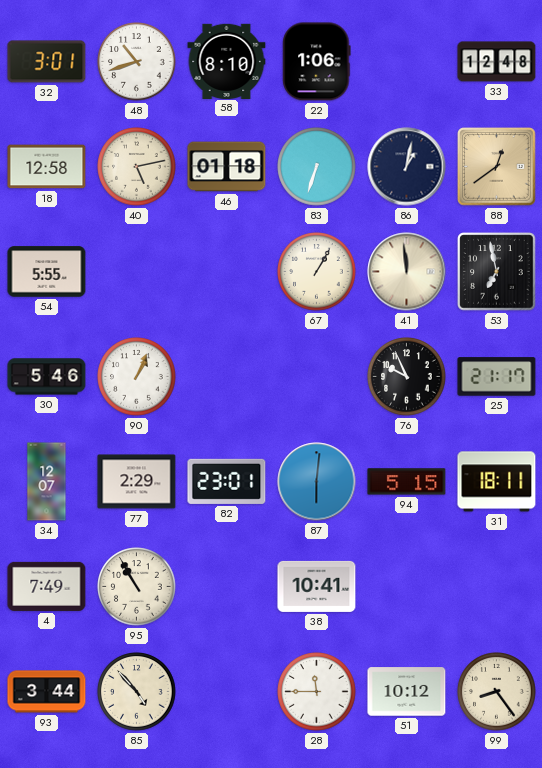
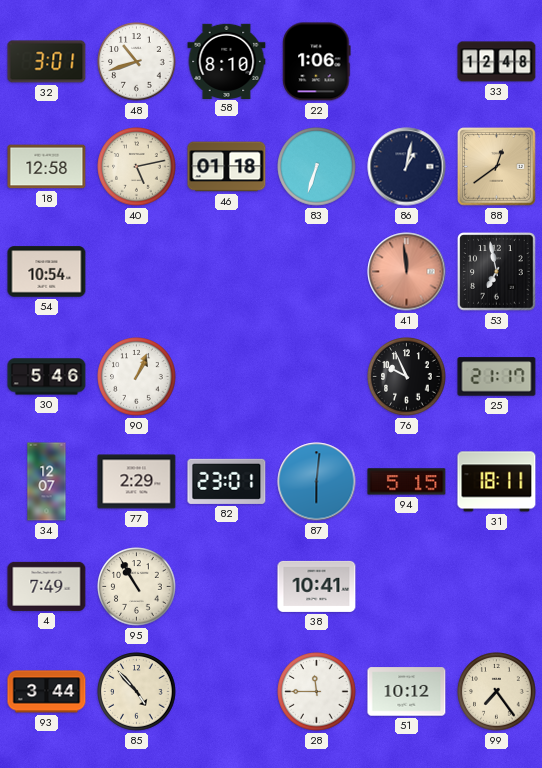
54: 5:55 -> 10:54
67: 1:05 -> none
41 dial: cream -> salmon
99: 8:24 -> 7:24
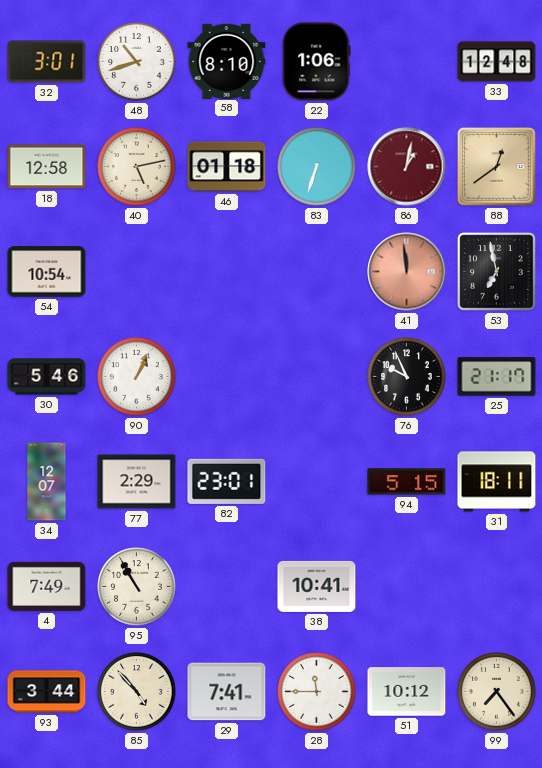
86 dial: navy -> burgundy
87: 6:01 -> none
29: none -> 7:41
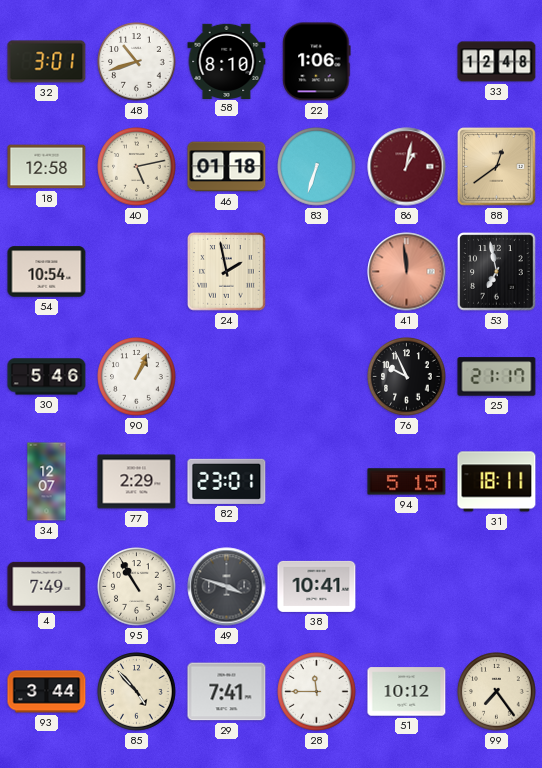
24: none -> 1:58
49: none -> 3:48
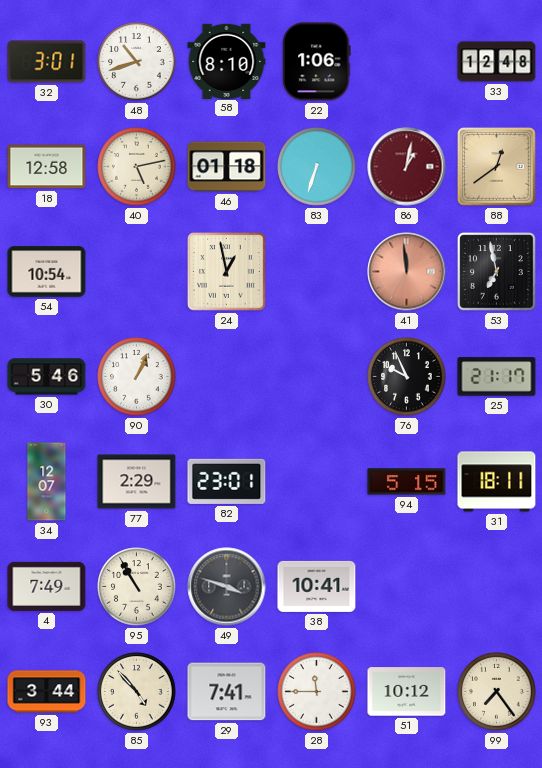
24: 1:58 -> 12:58
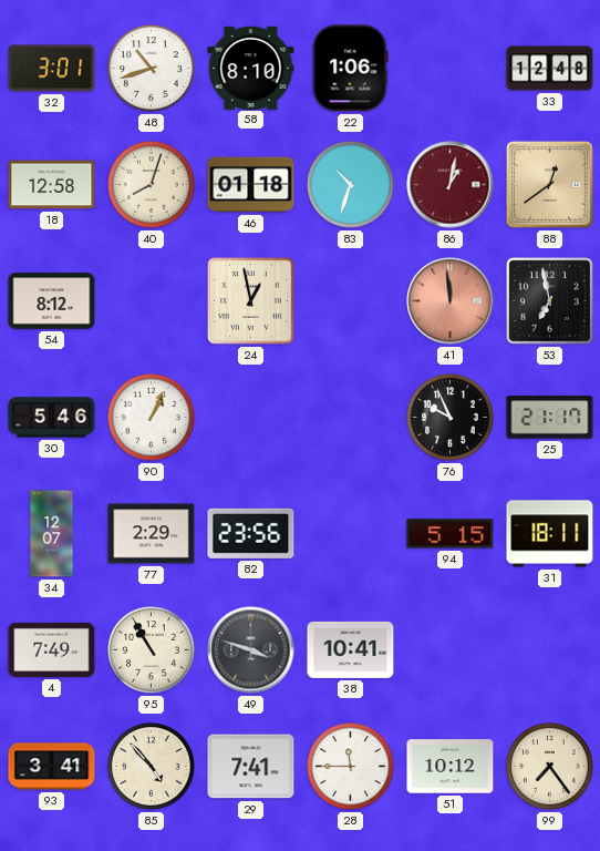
40: 5:13 -> 8:03
83: 6:33 -> 10:33
54: 10:54 -> 8:12
82: 23:01 -> 23:56
93: 3:44 -> 3:41
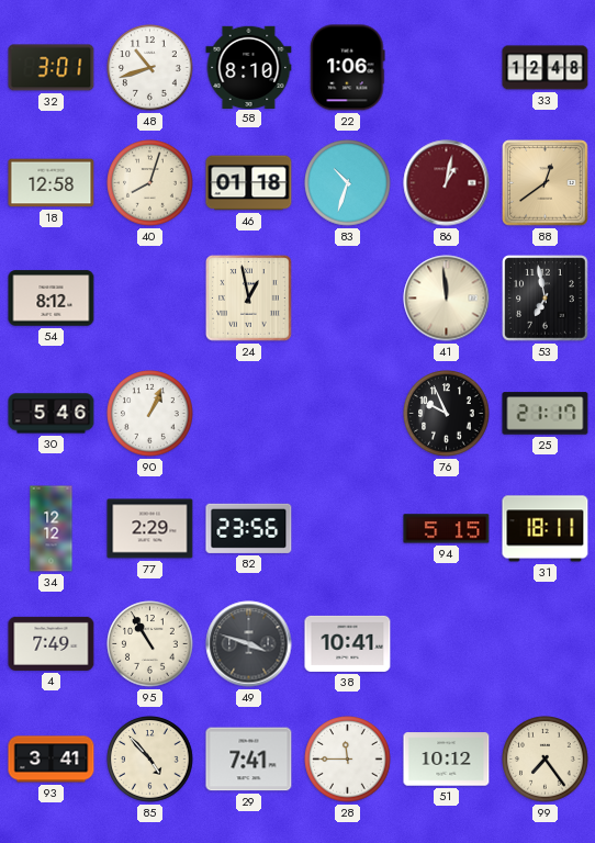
41 dial: salmon -> cream
34: 12:07 -> 12:12
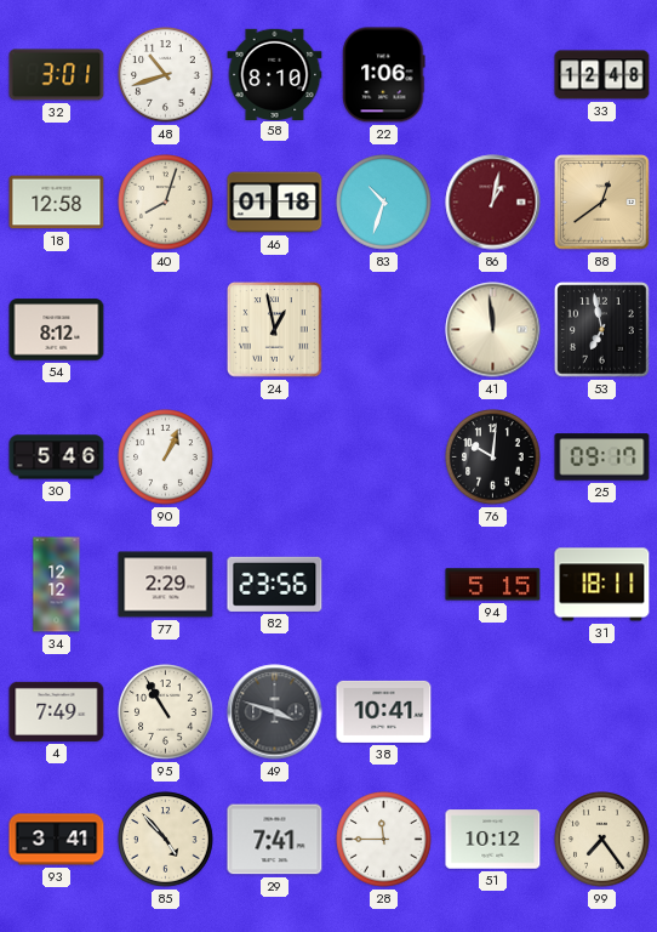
76: 9:56 -> 10:01
25: 21:17 -> 09:17
